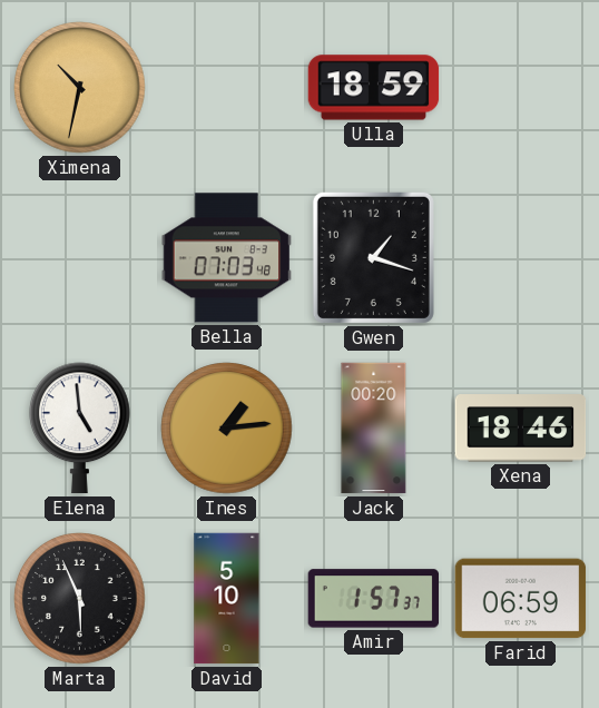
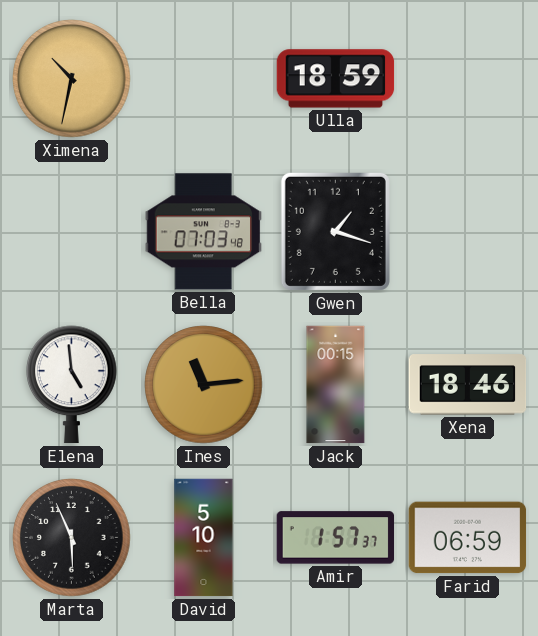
Ines: 1:14 -> 11:14
Jack: 00:20 -> 00:15
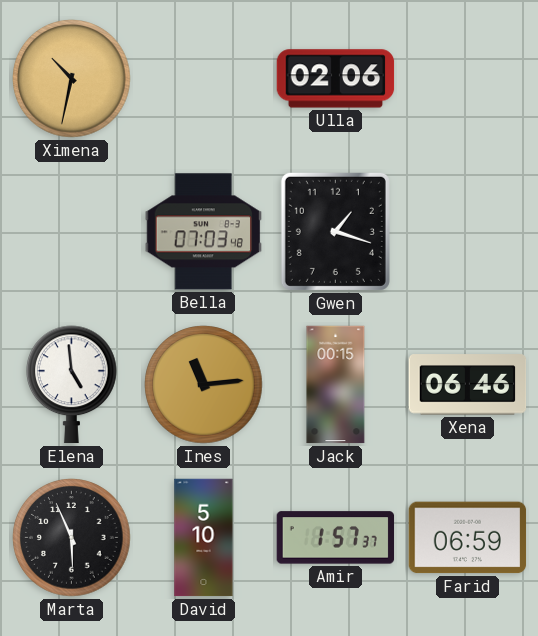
Ulla: 18:59 -> 02:06
Xena: 18:46 -> 06:46
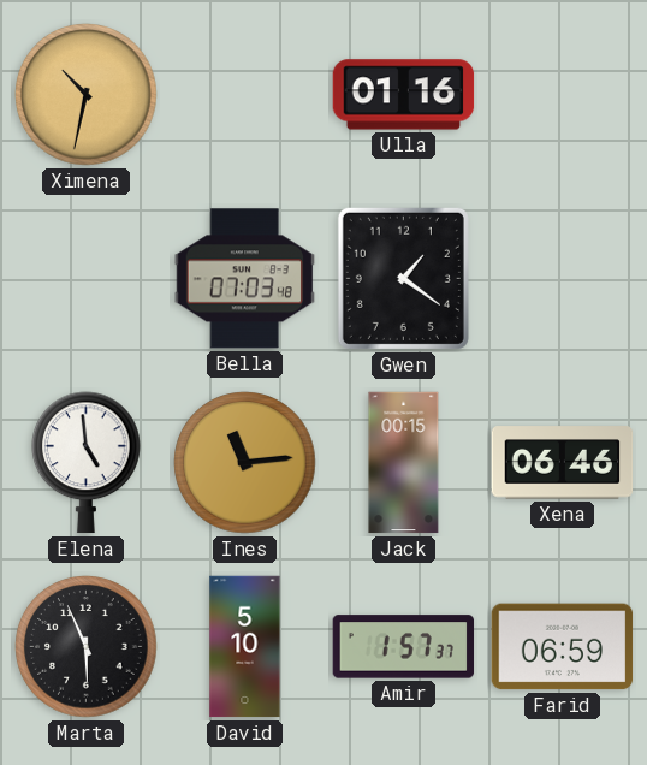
Ulla: 02:06 -> 01:16
Gwen: 1:18 -> 1:21
